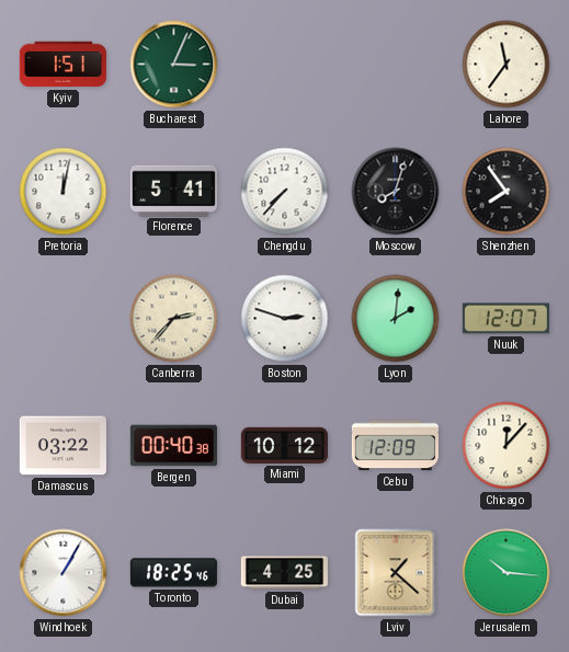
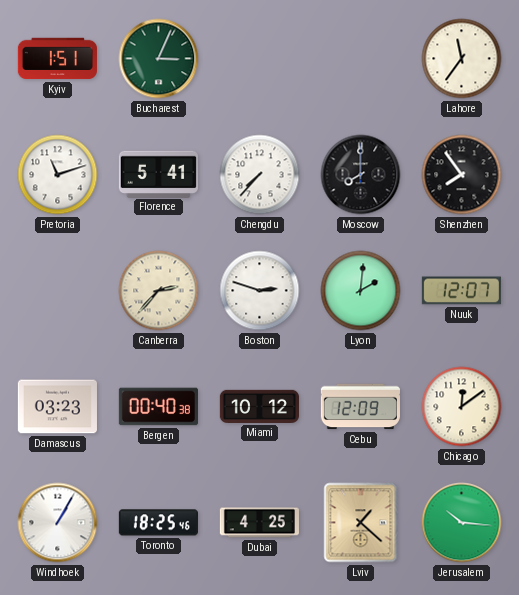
Pretoria: 12:02 -> 11:12
Moscow: 8:03 -> 8:00
Damascus: 03:22 -> 03:23
Chicago: 12:07 -> 12:09
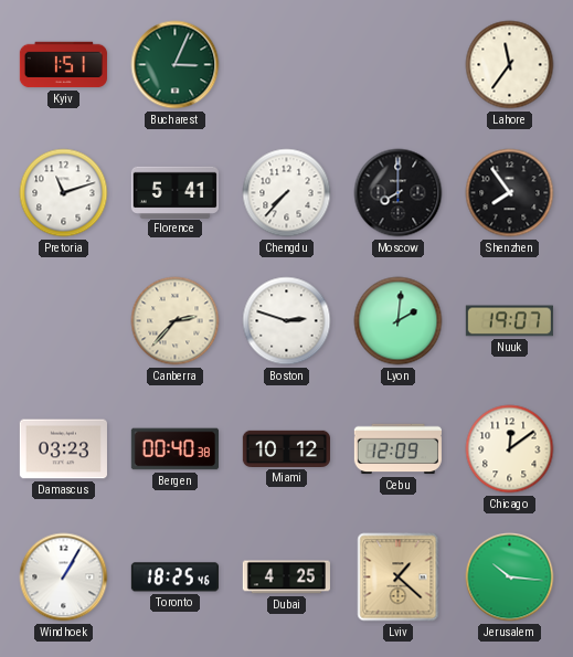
Nuuk: 12:07 -> 19:07
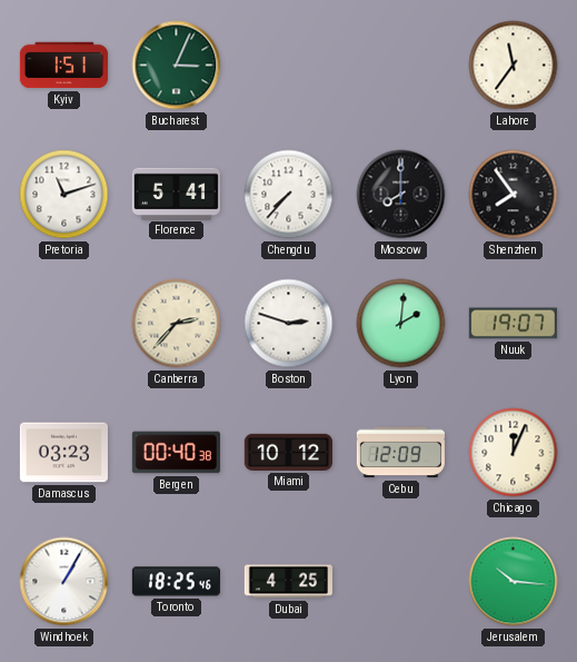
Chicago: 12:09 -> 12:04
Lviv: 1:22 -> none
